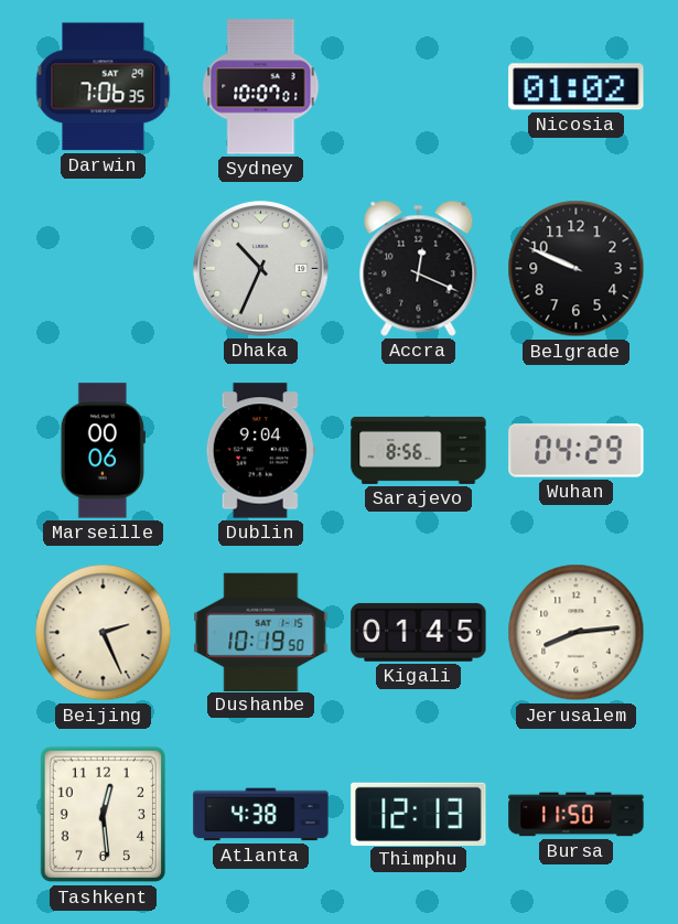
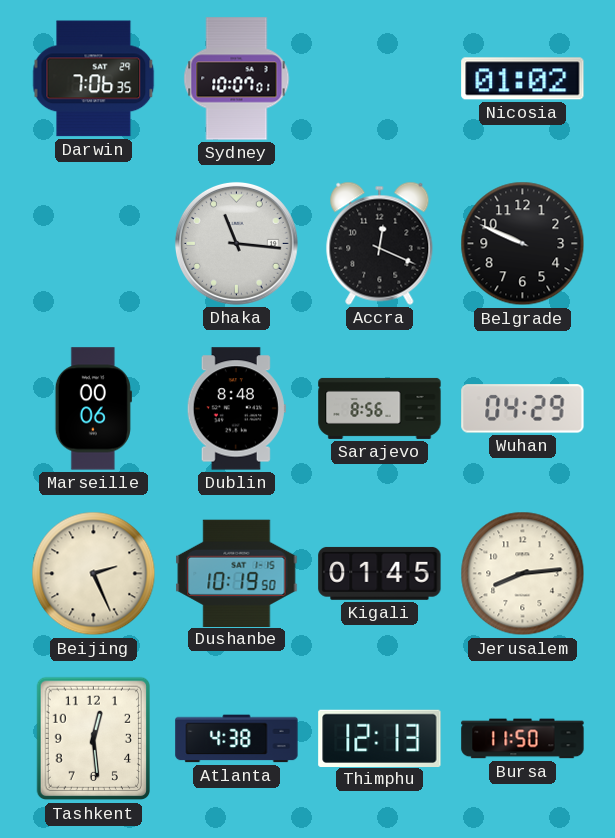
Dhaka: 10:34 -> 11:16
Dublin: 9:04 -> 8:48
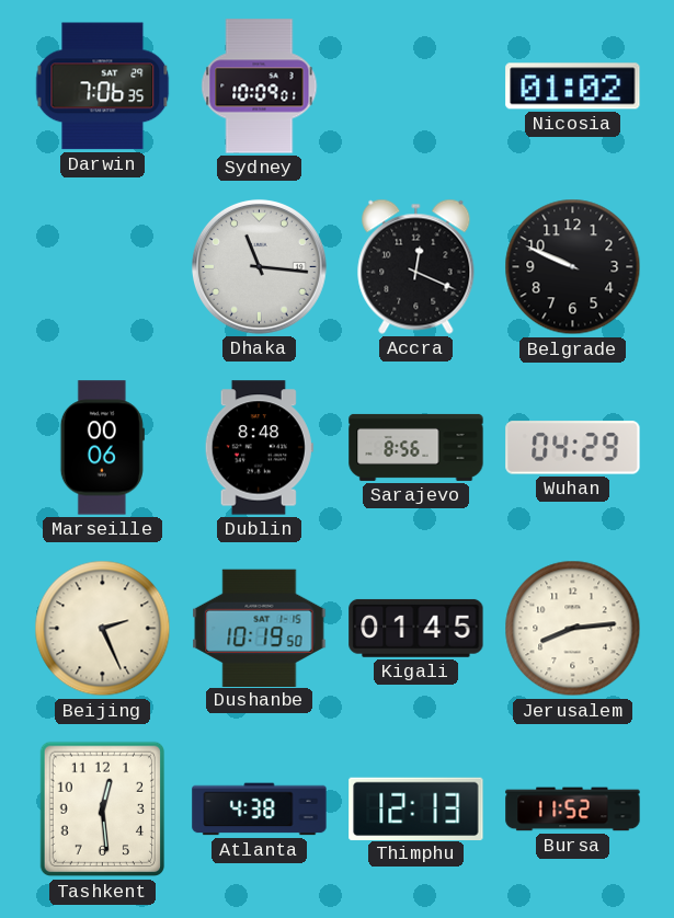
Sydney: 10:07 -> 10:09
Bursa: 11:50 -> 11:52
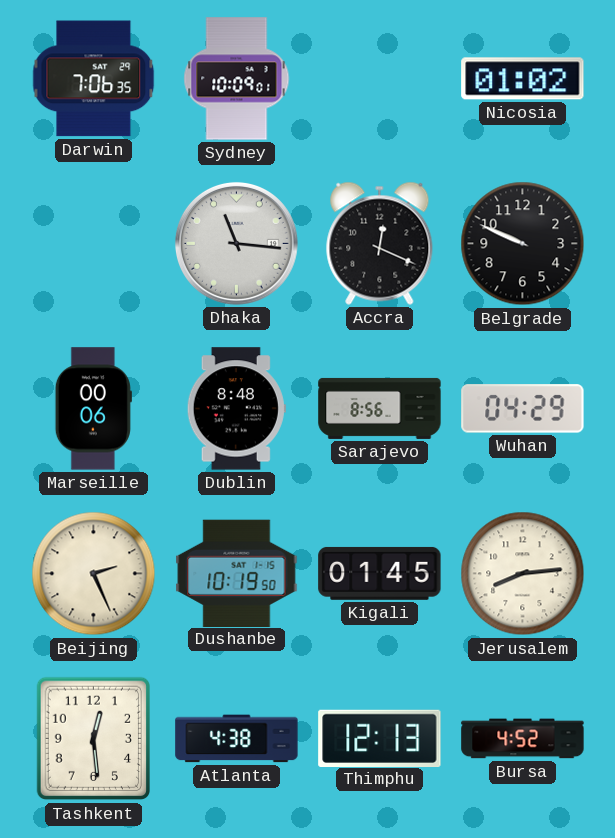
Bursa: 11:52 -> 4:52
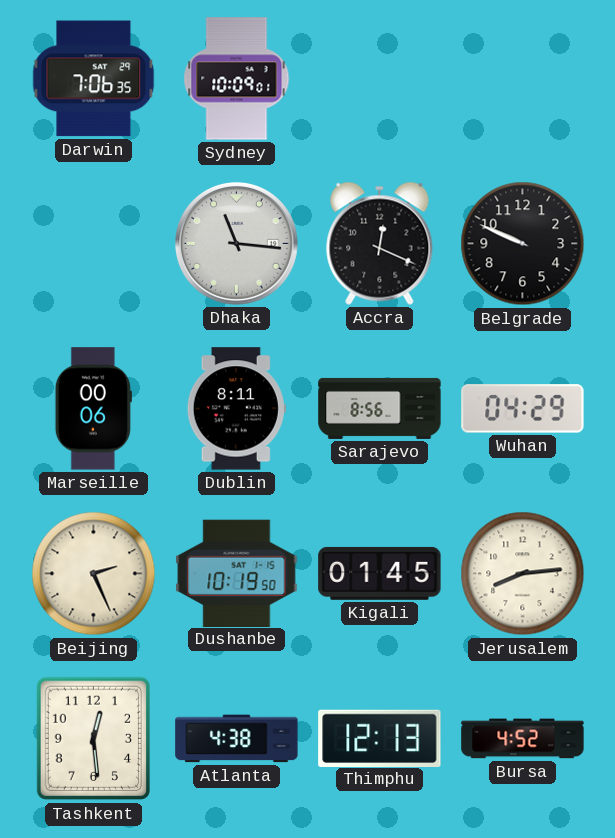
Nicosia: 01:02 -> none
Dublin: 8:48 -> 8:11
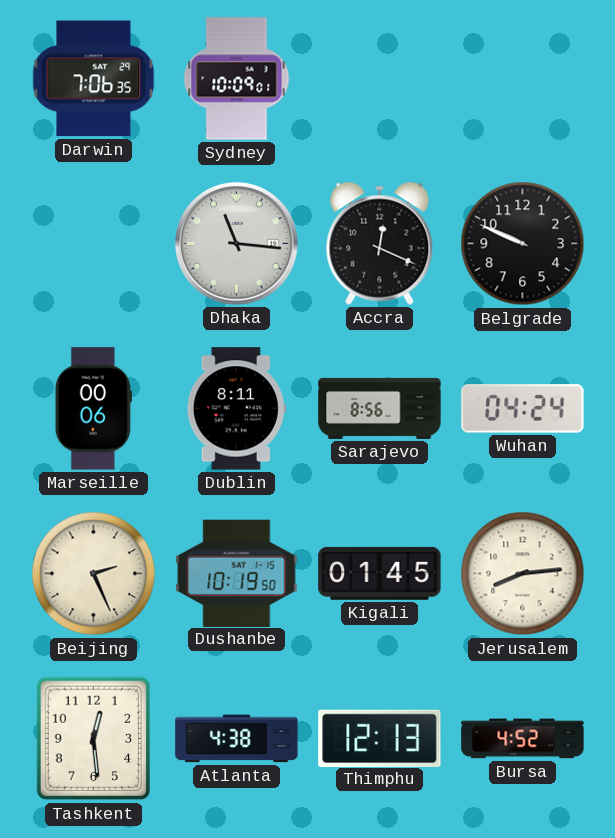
Wuhan: 04:29 -> 04:24
